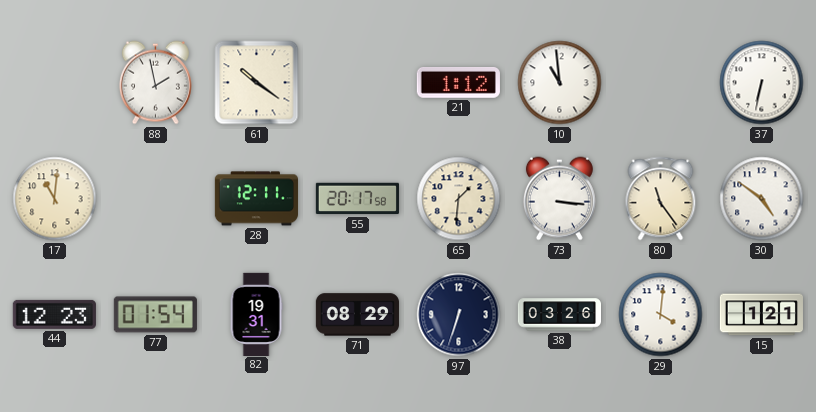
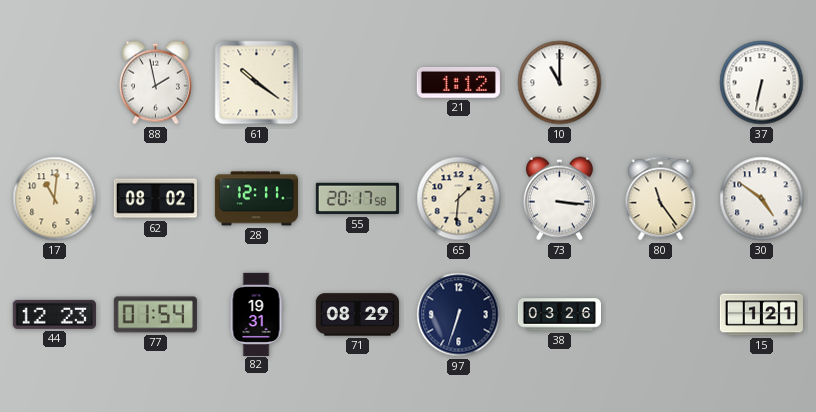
10: 10:59 -> 11:00
62: none -> 08:02
29: 4:01 -> none
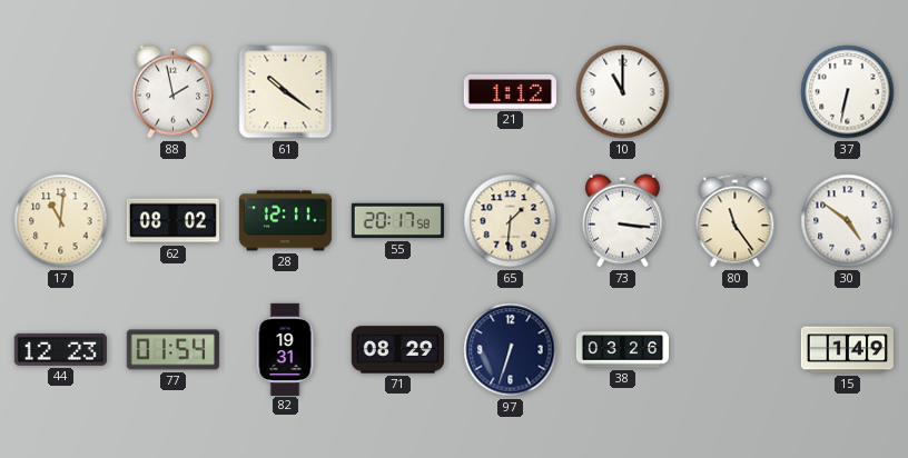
15: 1:21 -> 1:49
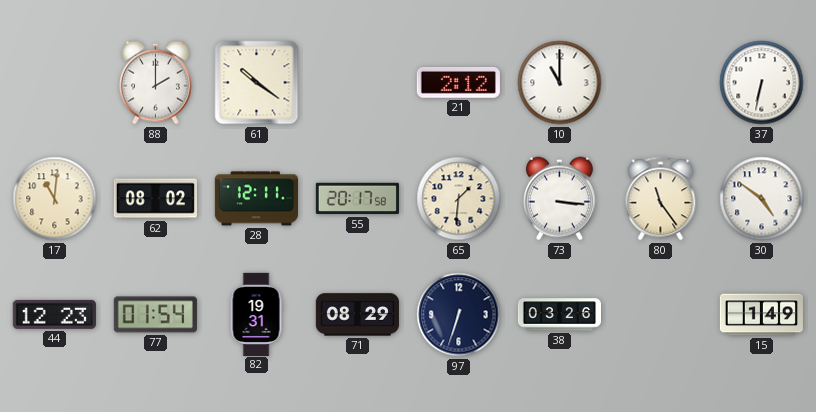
88: 1:58 -> 2:00
21: 1:12 -> 2:12
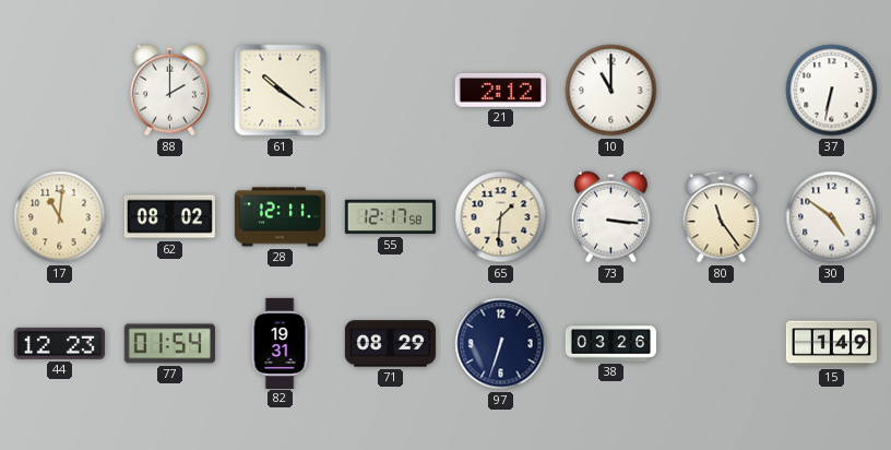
55: 20:17 -> 12:17
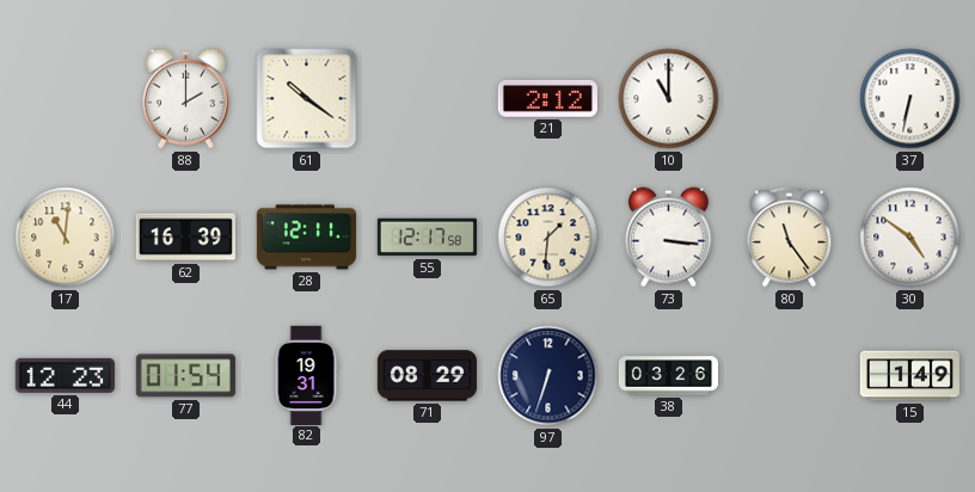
62: 08:02 -> 16:39
